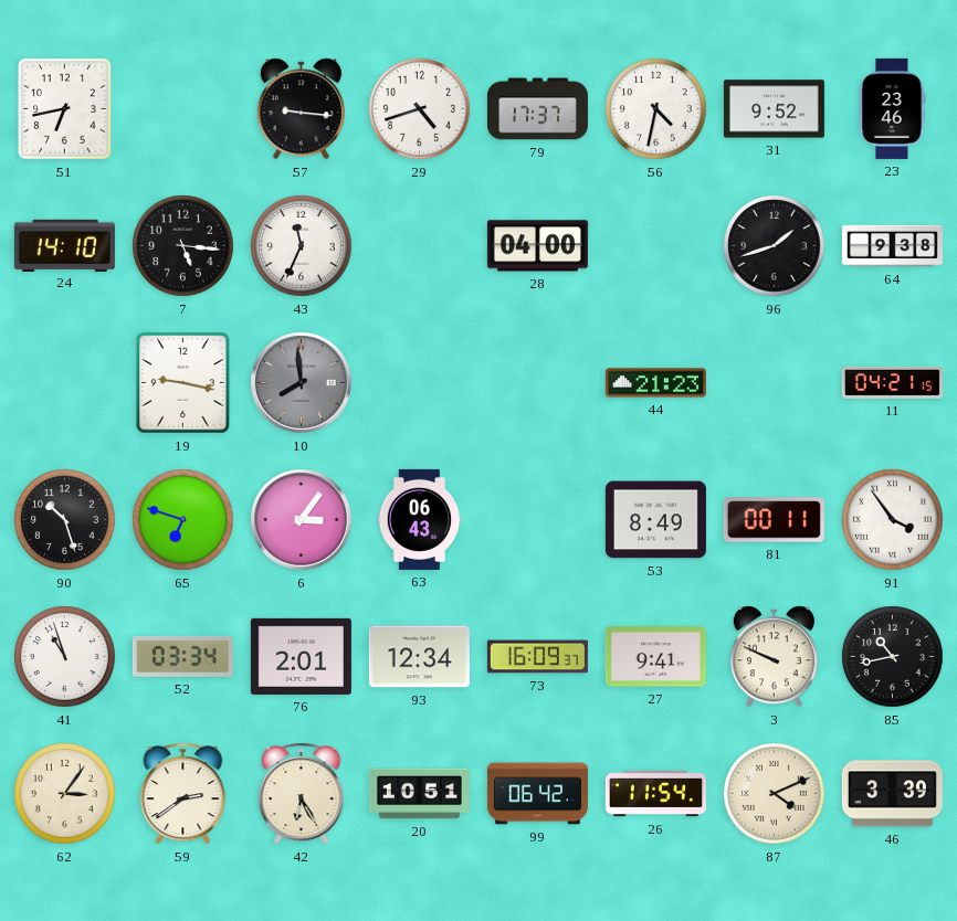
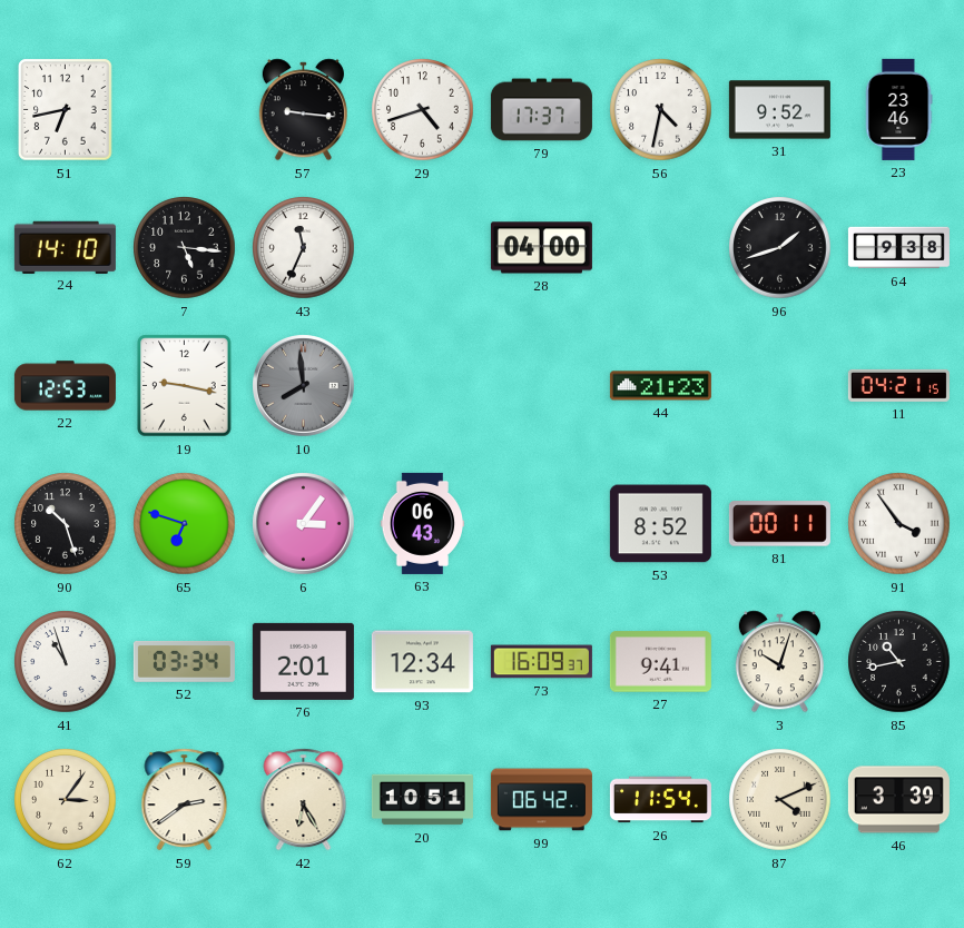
22: none -> 12:53
53: 8:49 -> 8:52
3: 9:49 -> 10:03
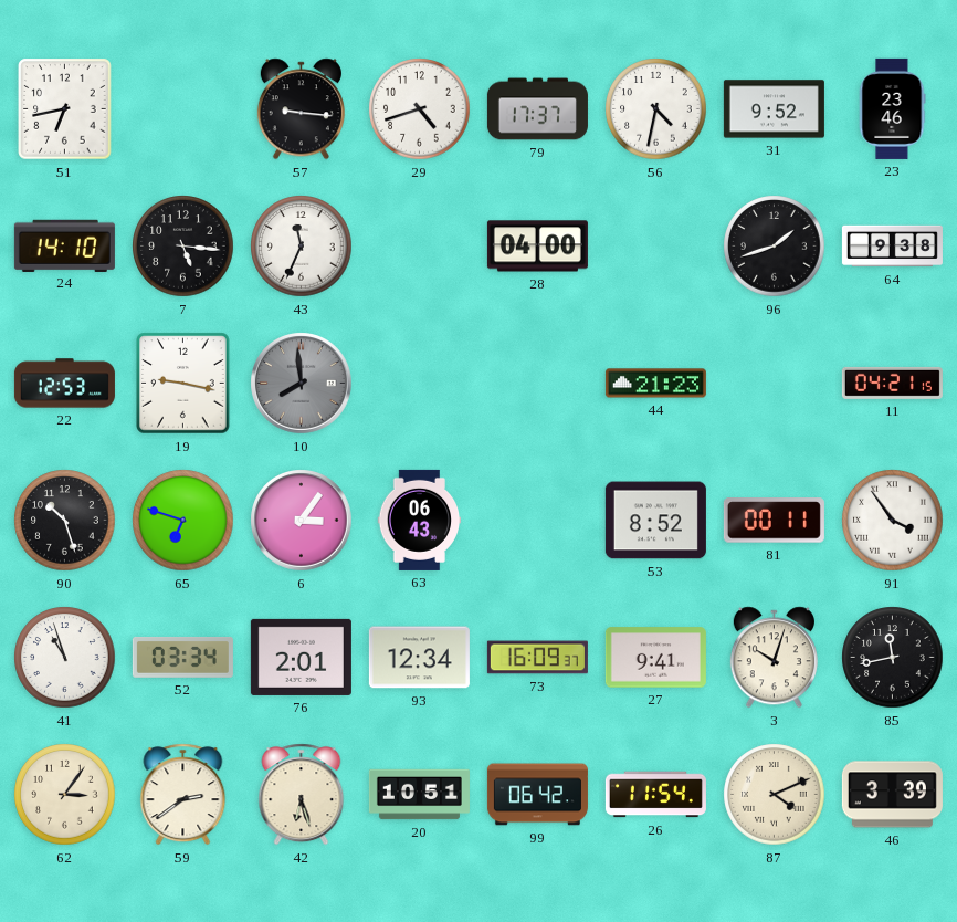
85: 10:43 -> 11:43
42: 6:25 -> 6:27
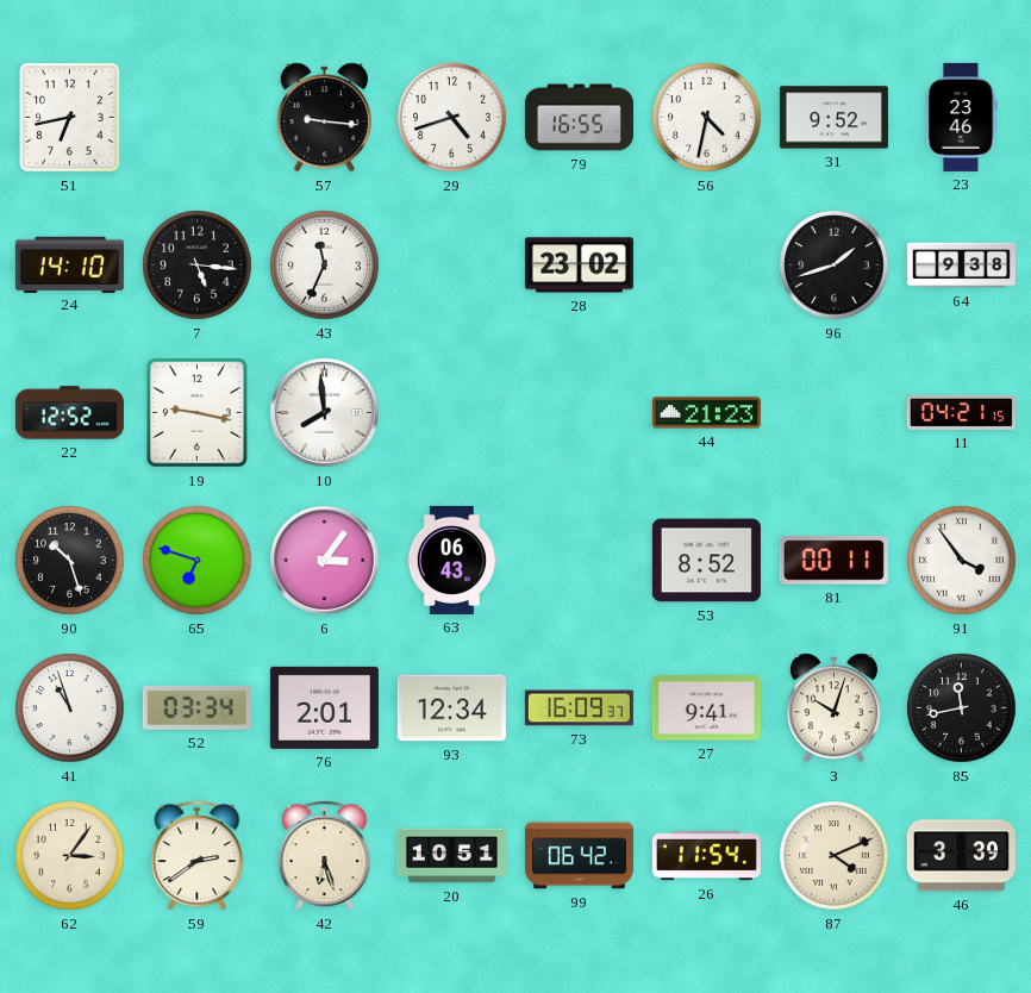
79: 17:37 -> 16:55
28: 04:00 -> 23:02
22: 12:53 -> 12:52
10 dial: grey -> white
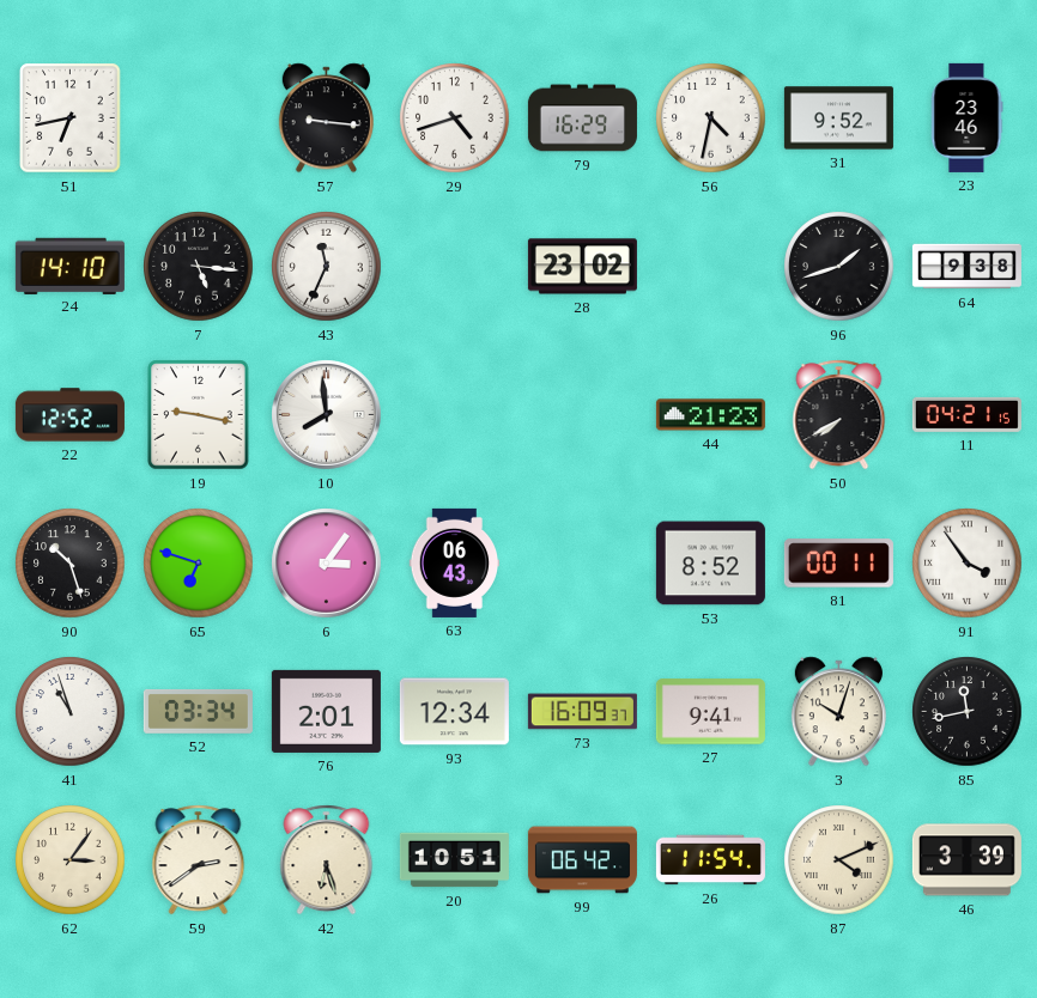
79: 16:55 -> 16:29
50: none -> 7:40
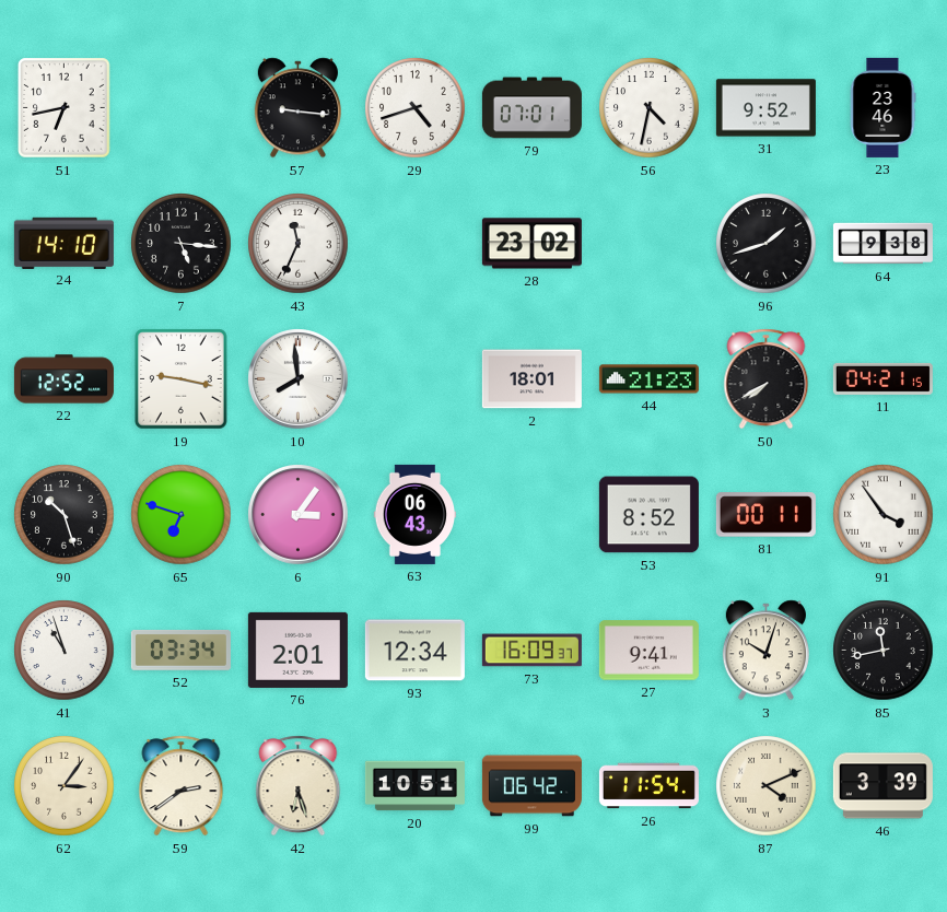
79: 16:29 -> 07:01
2: none -> 18:01
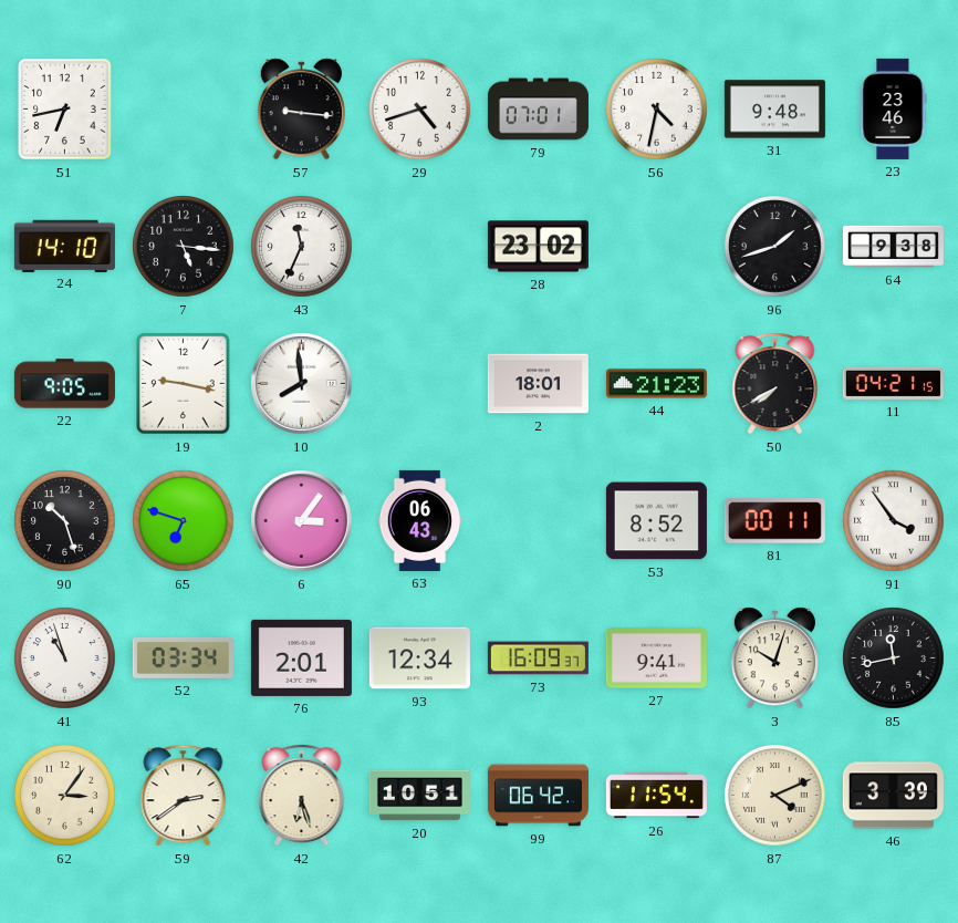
31: 9:52 -> 9:48
22: 12:52 -> 9:05
